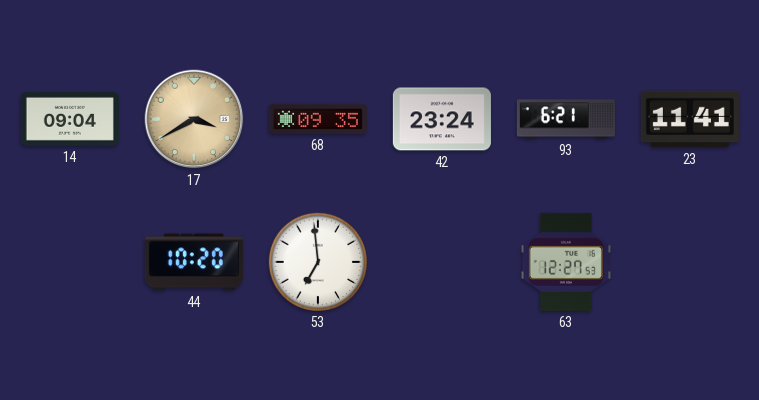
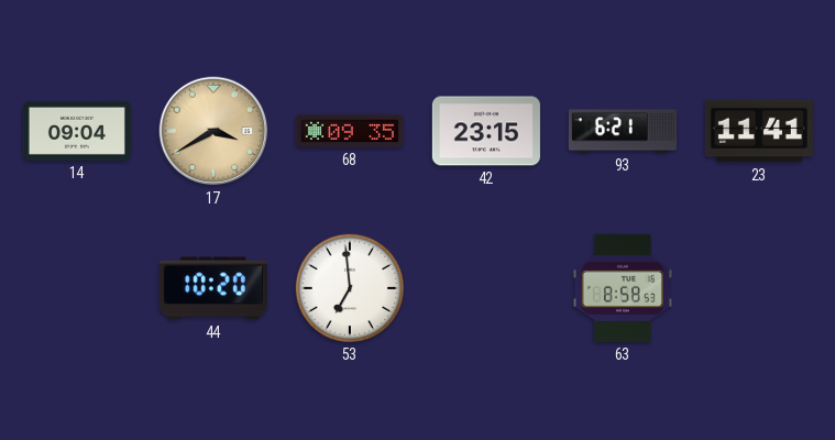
42: 23:24 -> 23:15
63: 12:27 -> 8:58
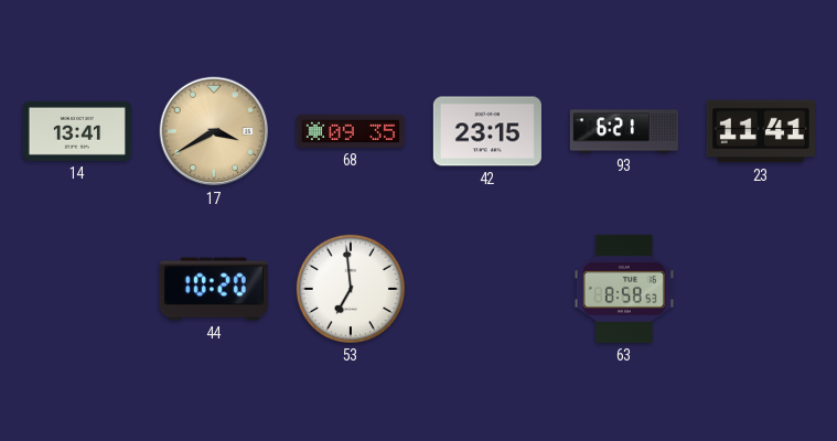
14: 09:04 -> 13:41
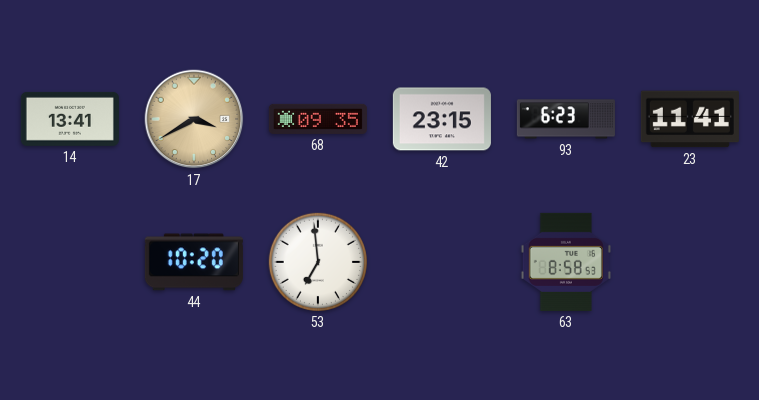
93: 6:21 -> 6:23
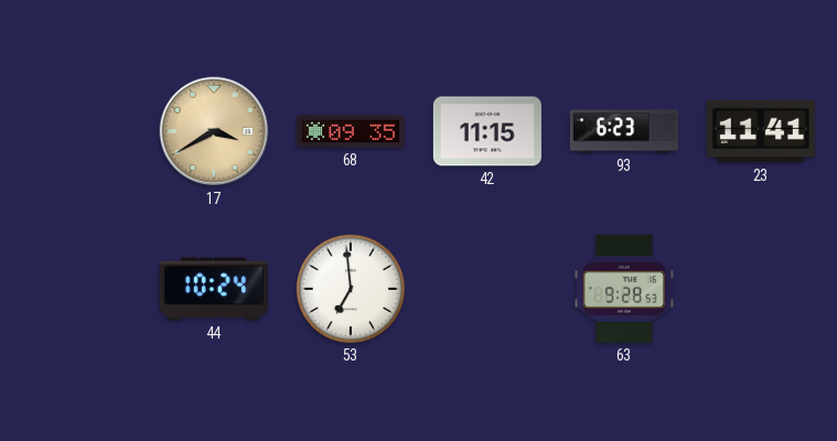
14: 13:41 -> none
42: 23:15 -> 11:15
44: 10:20 -> 10:24
63: 8:58 -> 9:28
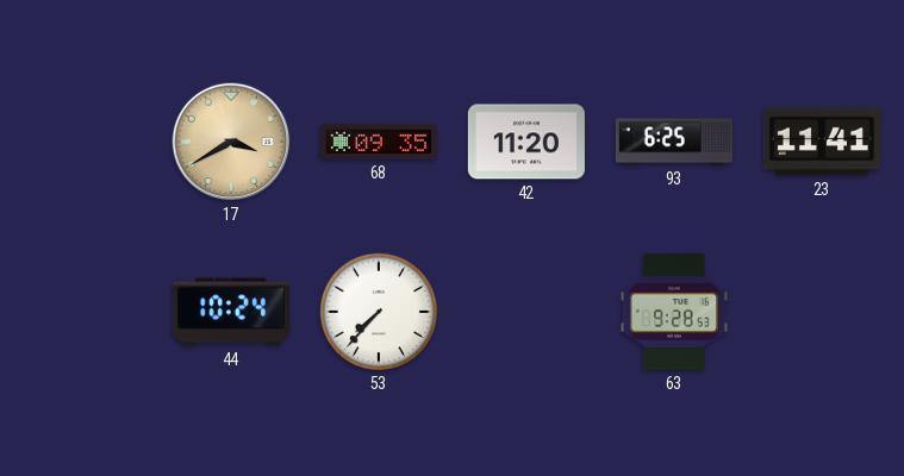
42: 11:15 -> 11:20
93: 6:23 -> 6:25
53: 6:59 -> 7:37
